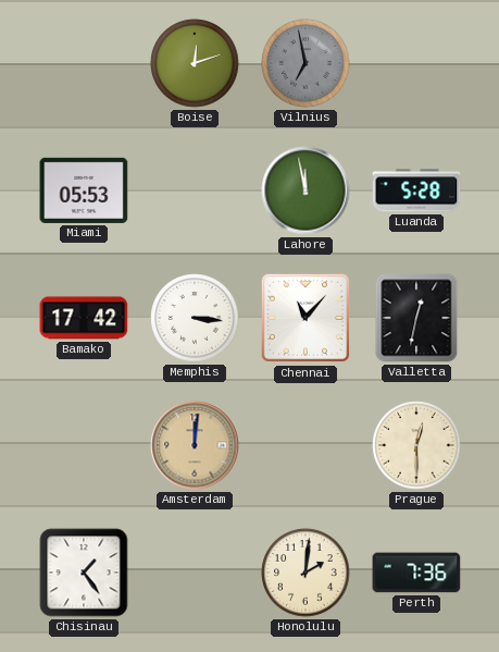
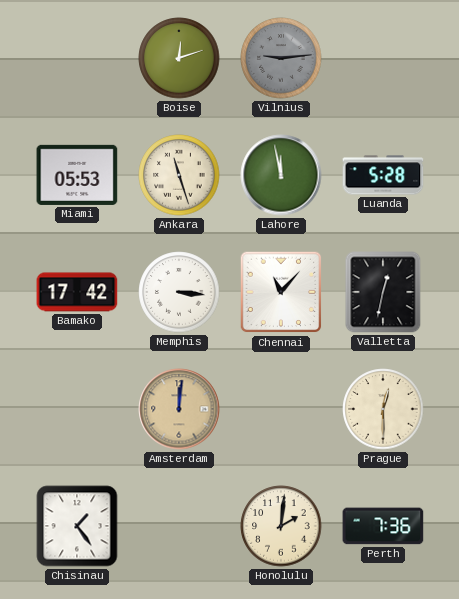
Vilnius: 6:58 -> 9:14
Ankara: none -> 11:27
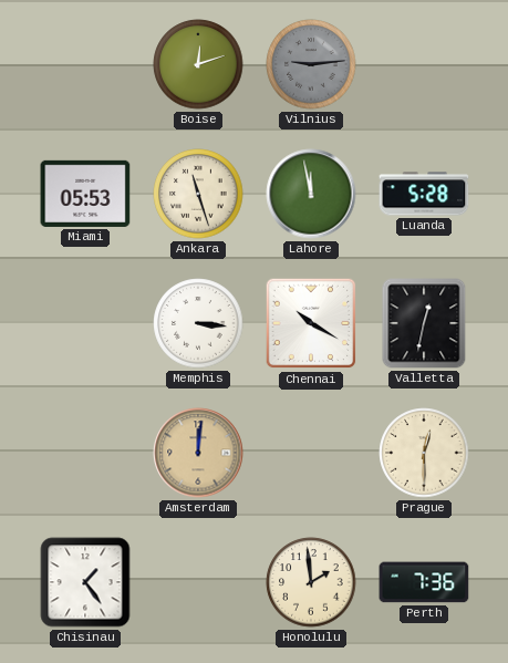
Bamako: 17:42 -> none
Chennai: 11:07 -> 10:20
Honolulu: 2:01 -> 1:59
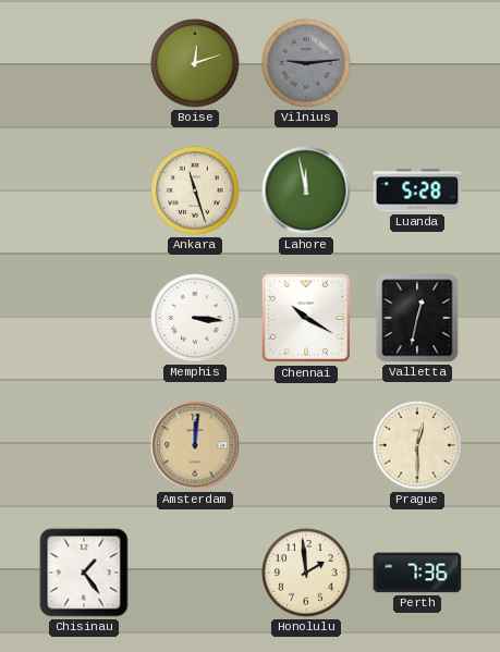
Miami: 05:53 -> none
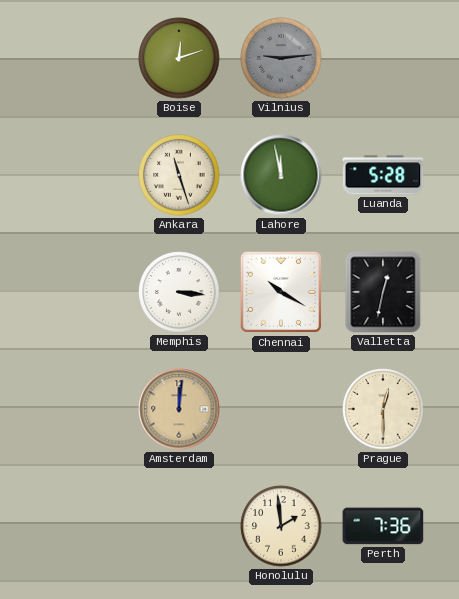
Chisinau: 1:24 -> none
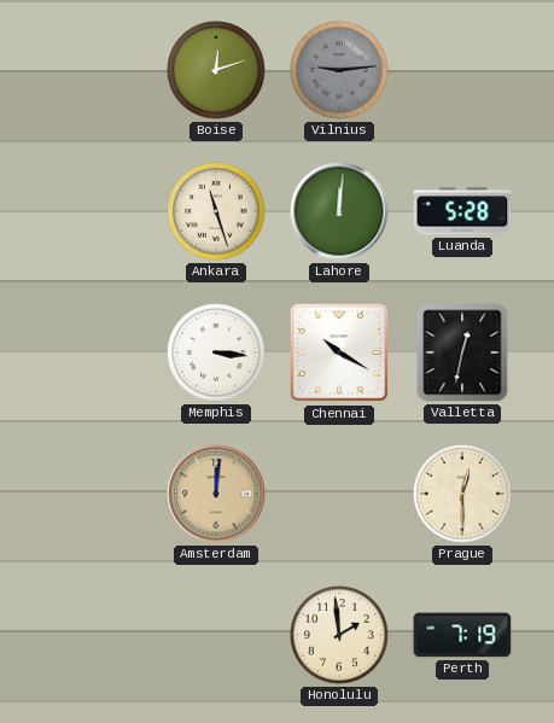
Lahore: 11:58 -> 12:01
Perth: 7:36 -> 7:19
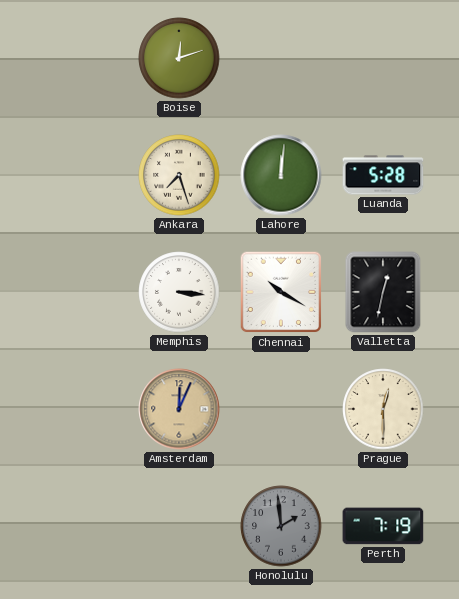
Vilnius: 9:14 -> none
Ankara: 11:27 -> 7:27
Amsterdam: 12:01 -> 12:04
Honolulu dial: cream -> grey
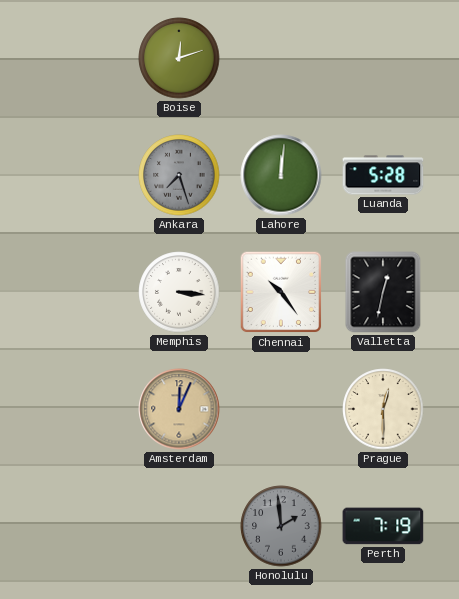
Ankara dial: cream -> grey
Chennai: 10:20 -> 10:24
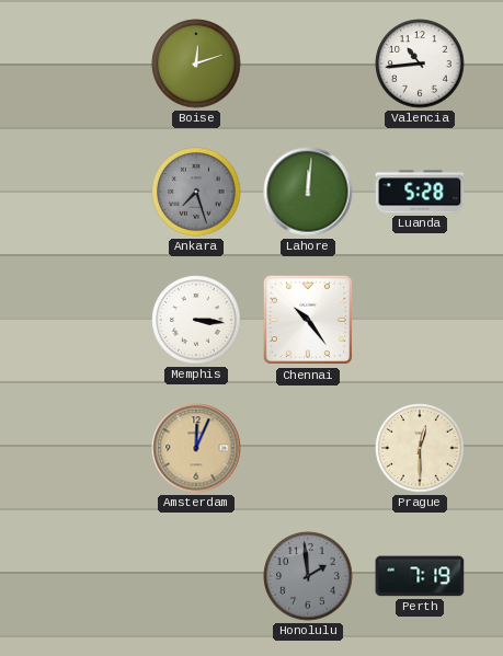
Valencia: none -> 10:44
Valletta: 12:32 -> none
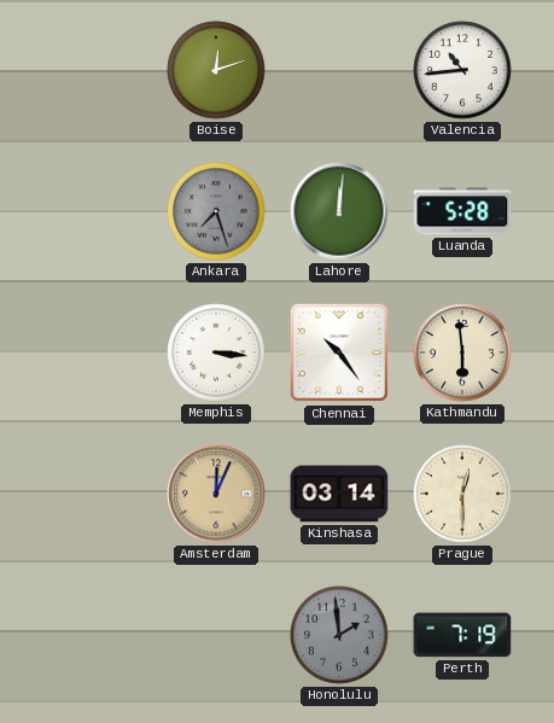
Kathmandu: none -> 5:59
Kinshasa: none -> 03:14
